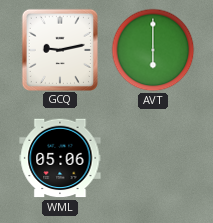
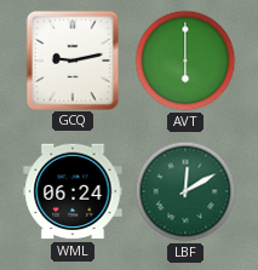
WML: 05:06 -> 06:24
LBF: none -> 12:10
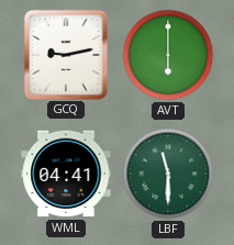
WML: 06:24 -> 04:41
LBF: 12:10 -> 11:30
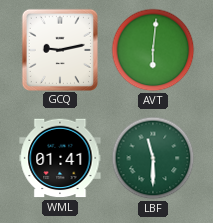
AVT: 6:00 -> 6:01
WML: 04:41 -> 01:41
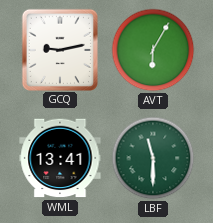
AVT: 6:01 -> 6:05
WML: 01:41 -> 13:41
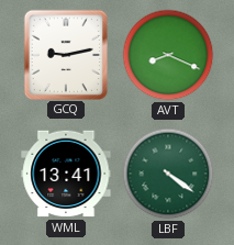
AVT: 6:05 -> 8:19
LBF: 11:30 -> 4:21
